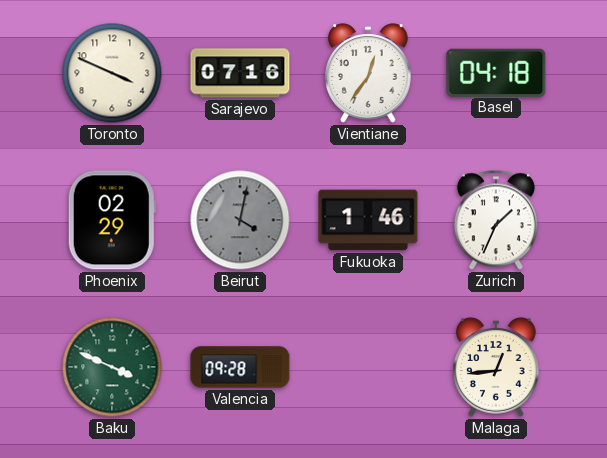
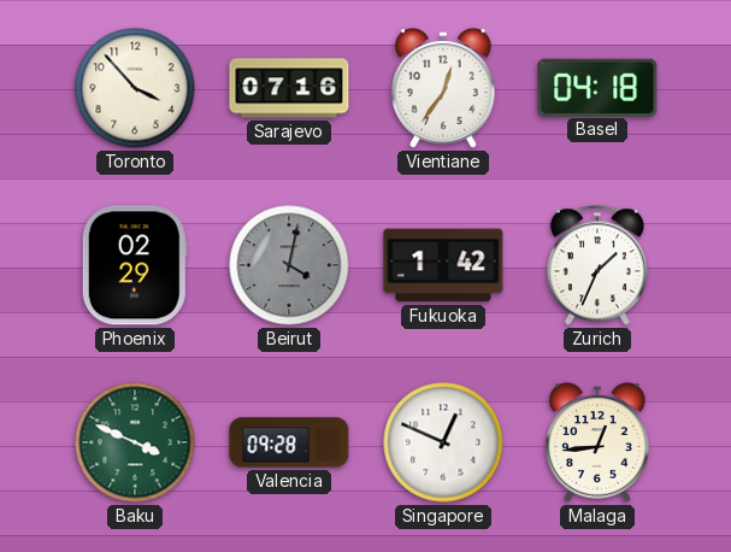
Toronto: 3:49 -> 3:53
Fukuoka: 1:46 -> 1:42
Singapore: none -> 12:49
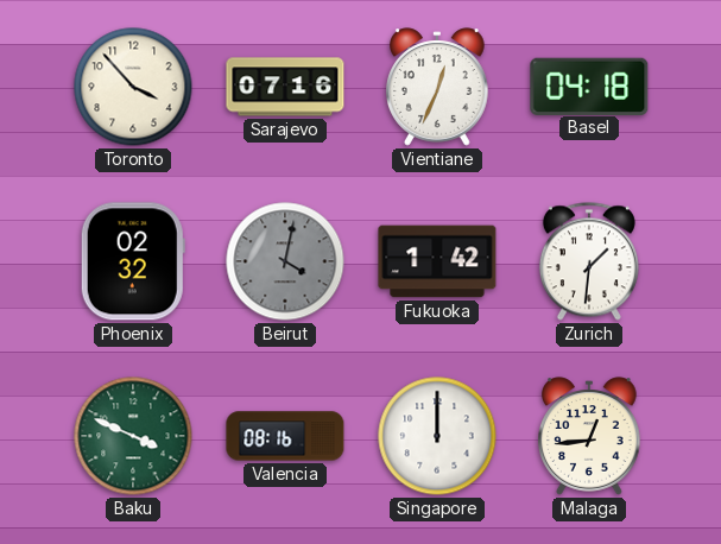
Vientiane: 12:36 -> 12:34
Phoenix: 02:29 -> 02:32
Zurich: 1:34 -> 1:31
Valencia: 09:28 -> 08:16
Singapore: 12:49 -> 12:00
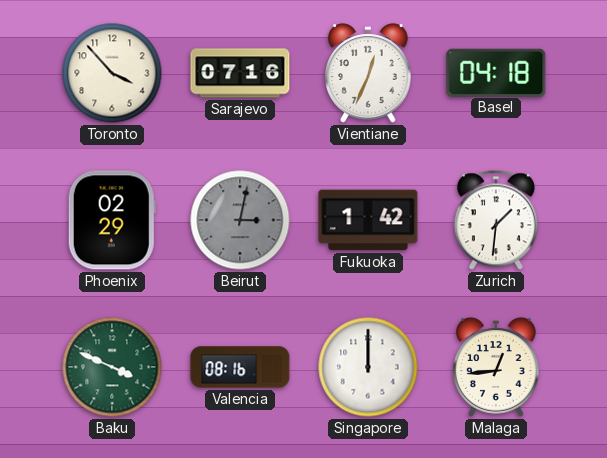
Phoenix: 02:32 -> 02:29
Beirut: 4:02 -> 3:02
